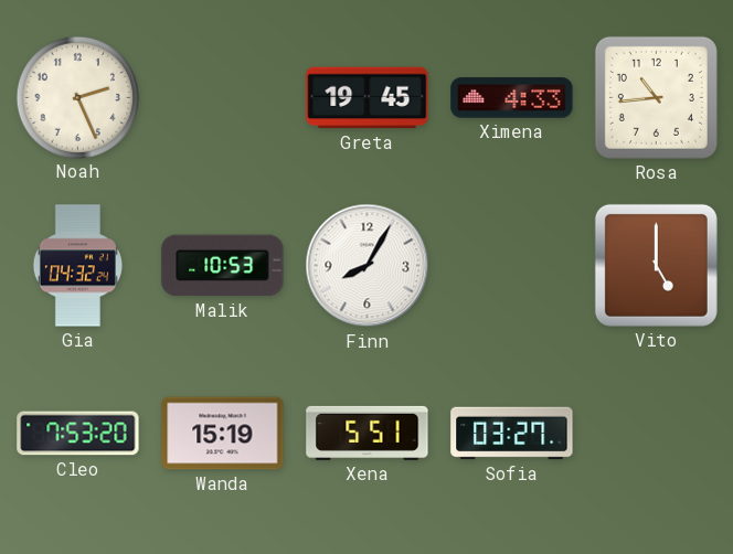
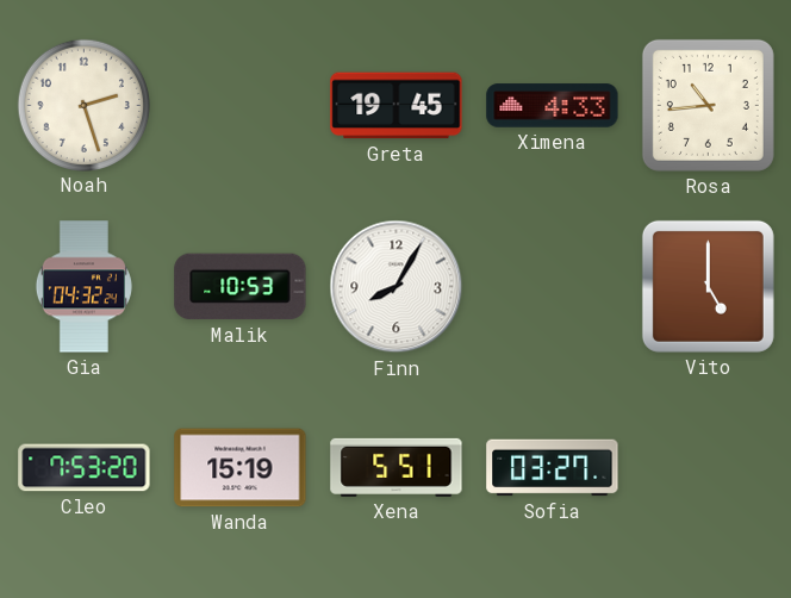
Noah: 2:26 -> 2:27
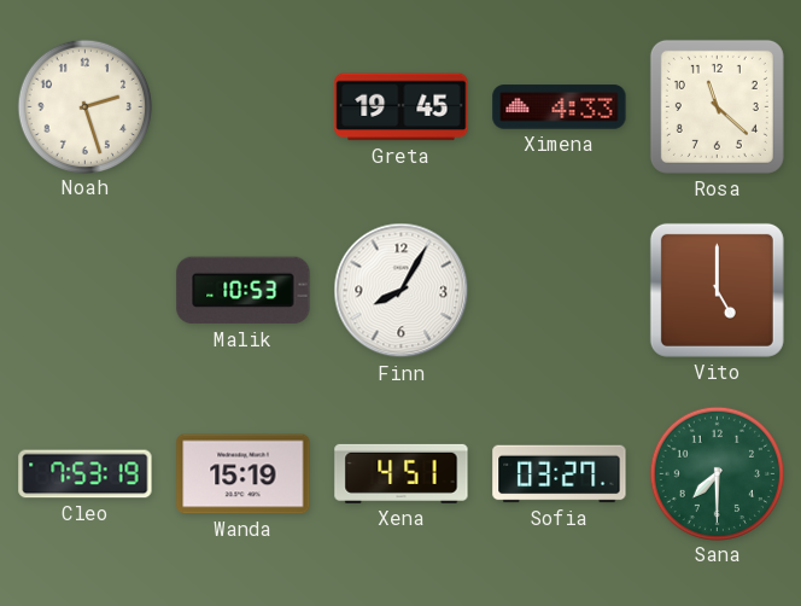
Rosa: 10:44 -> 11:22
Gia: 04:32 -> none
Cleo: 7:53:20 -> 7:53:19
Xena: 5:51 -> 4:51
Sana: none -> 7:30
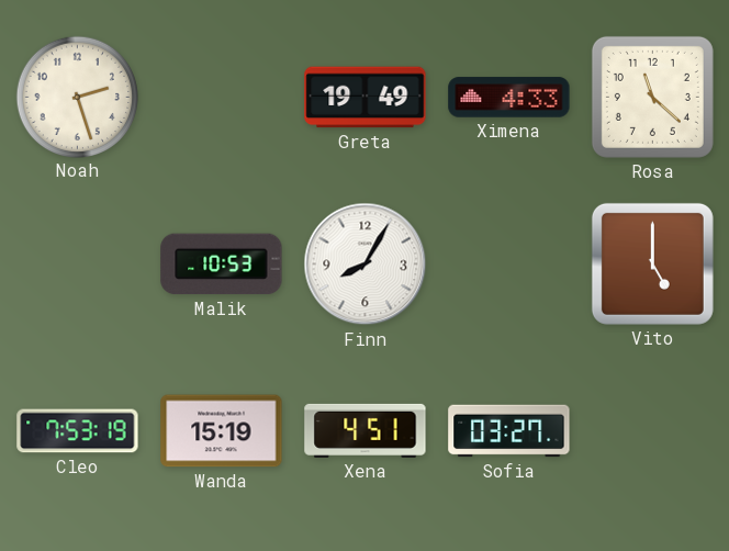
Greta: 19:45 -> 19:49
Sana: 7:30 -> none
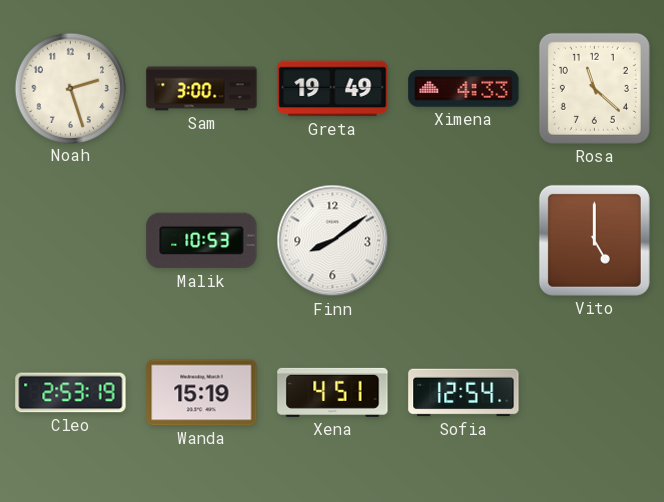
Sam: none -> 3:00
Finn: 8:05 -> 8:09
Cleo: 7:53 -> 2:53
Sofia: 03:27 -> 12:54
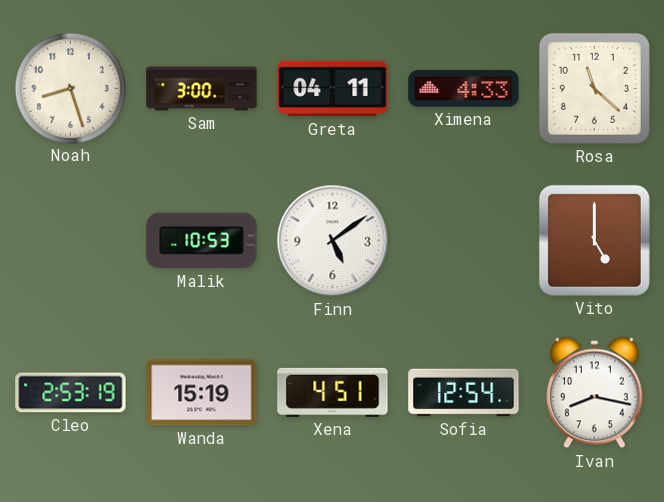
Noah: 2:27 -> 8:27
Greta: 19:49 -> 04:11
Finn: 8:09 -> 5:09
Ivan: none -> 8:17
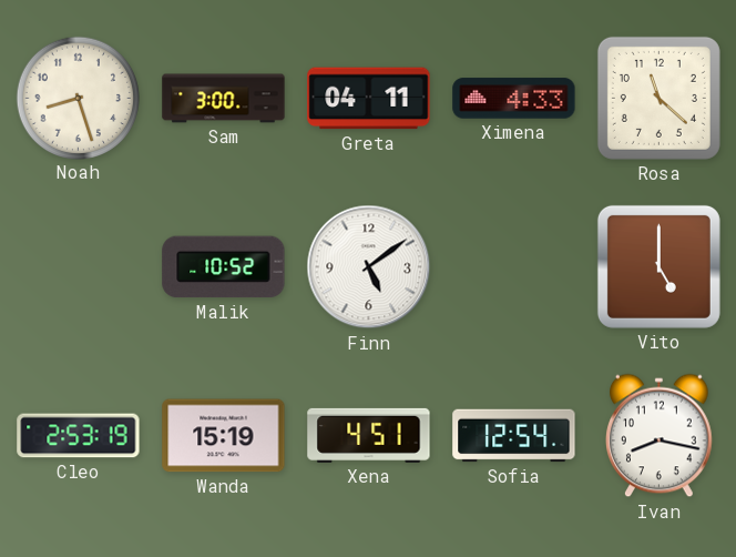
Malik: 10:53 -> 10:52
